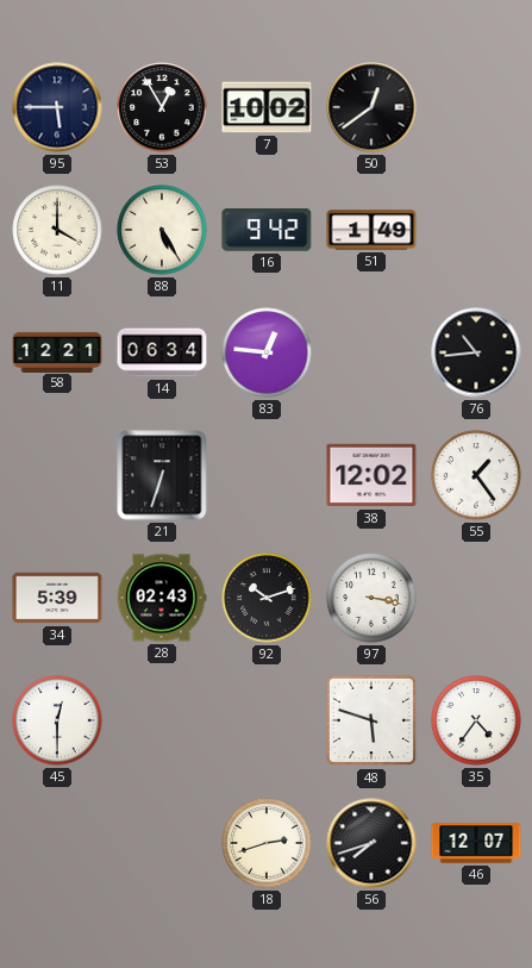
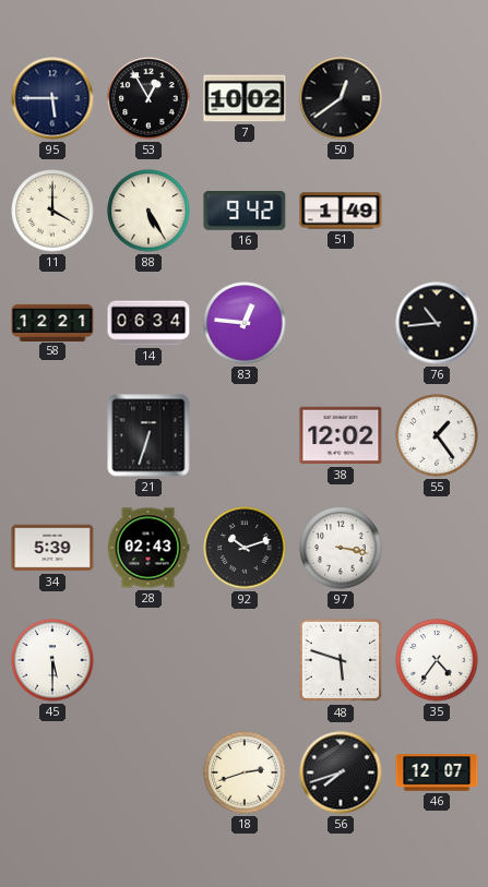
45: 12:30 -> 5:30
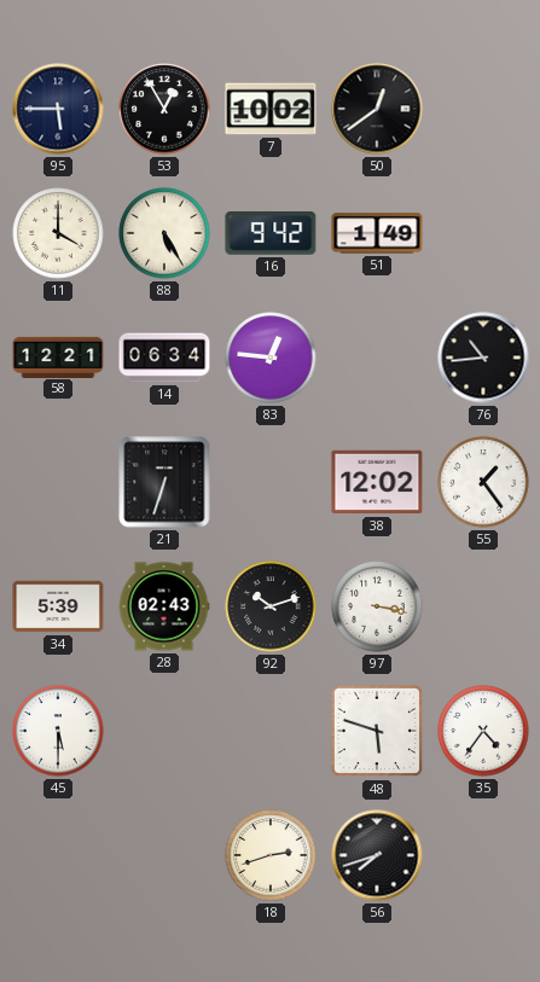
46: 12:07 -> none
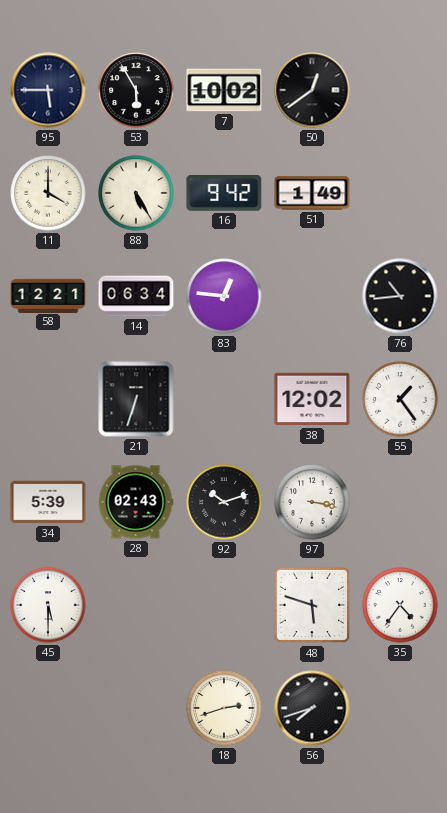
53: 12:55 -> 5:55
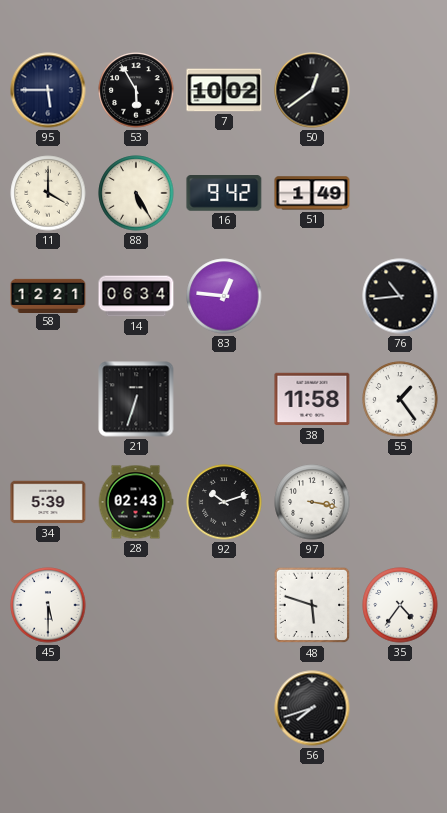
38: 12:02 -> 11:58
18: 2:42 -> none
